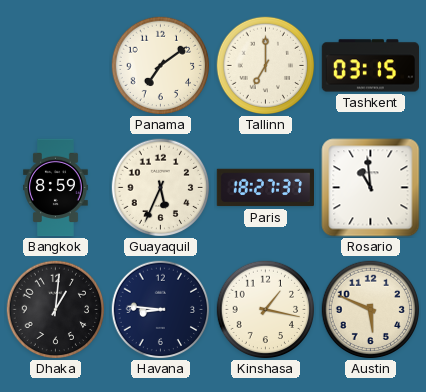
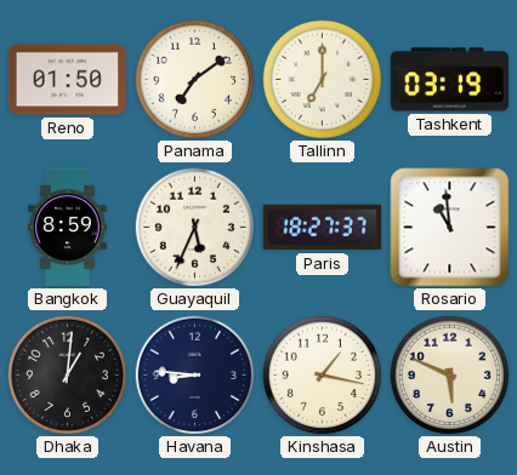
Reno: none -> 01:50
Tashkent: 03:15 -> 03:19
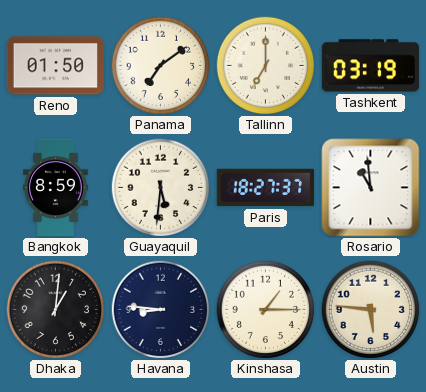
Guayaquil: 5:34 -> 5:31
Kinshasa: 1:17 -> 1:15
Austin: 5:49 -> 5:46
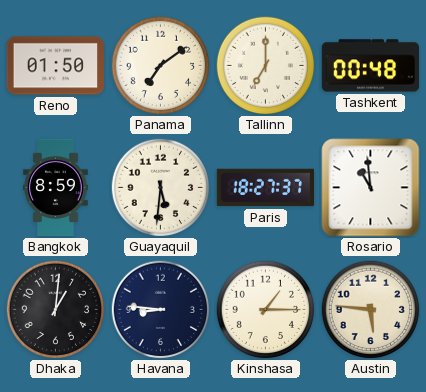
Tashkent: 03:19 -> 00:48
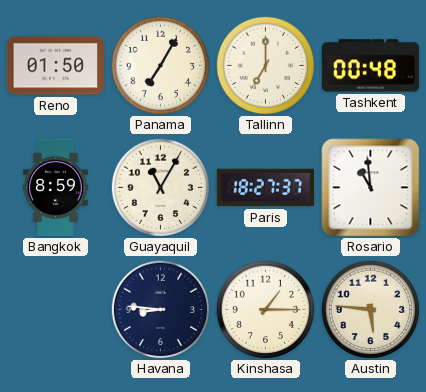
Panama: 7:09 -> 7:05
Guayaquil: 5:31 -> 11:05
Dhaka: 1:01 -> none
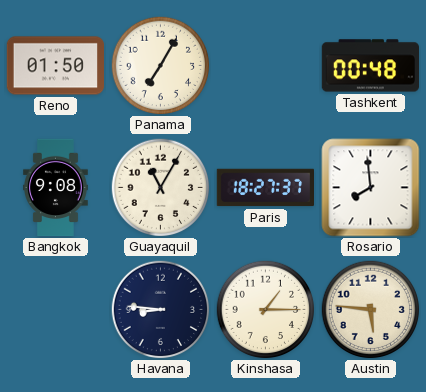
Tallinn: 7:00 -> none
Bangkok: 8:59 -> 9:08
Rosario: 10:59 -> 7:59
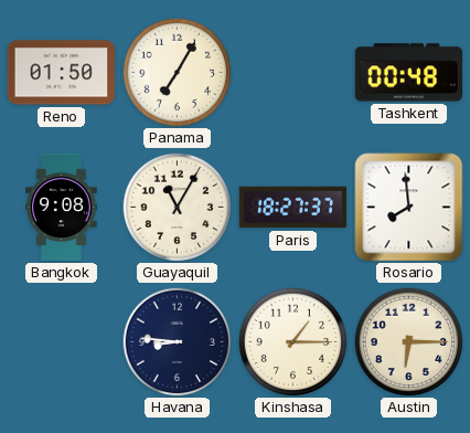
Austin: 5:46 -> 6:15
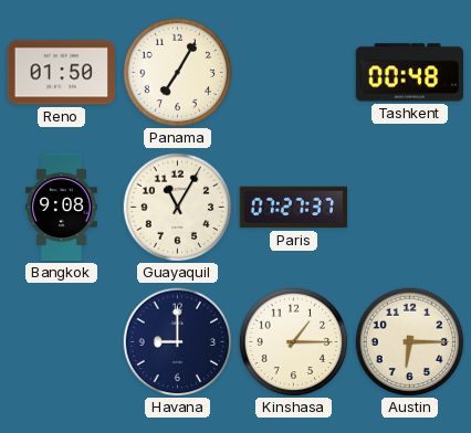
Paris: 18:27 -> 07:27
Rosario: 7:59 -> none
Havana: 8:46 -> 9:00
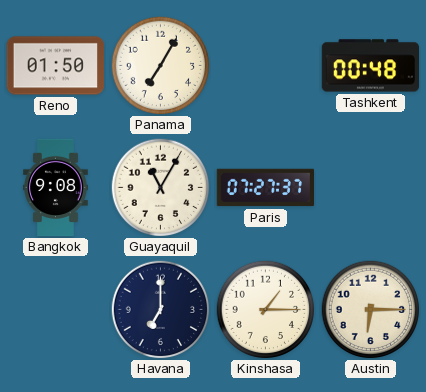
Havana: 9:00 -> 7:00
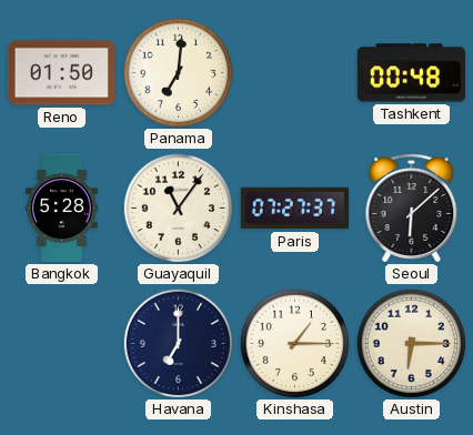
Panama: 7:05 -> 7:01
Bangkok: 9:08 -> 5:28
Guayaquil: 11:05 -> 11:06
Seoul: none -> 6:08
